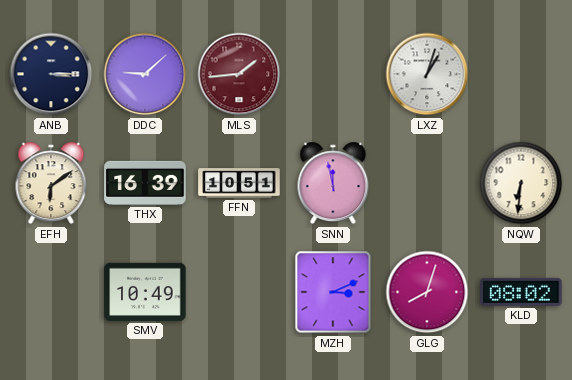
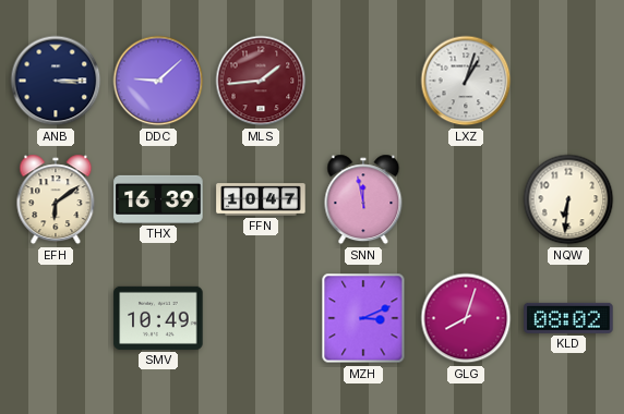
FFN: 10:51 -> 10:47
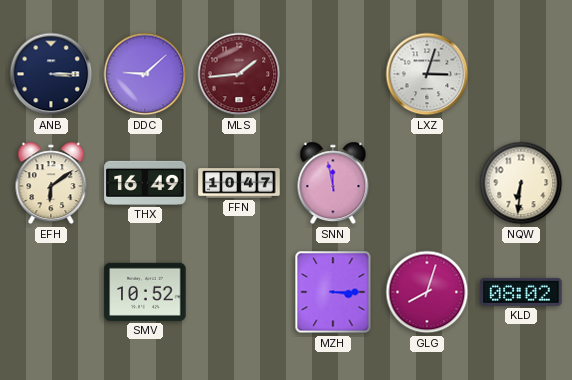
LXZ: 1:03 -> 3:03
THX: 16:39 -> 16:49
SMV: 10:49 -> 10:52
MZH: 3:11 -> 3:15
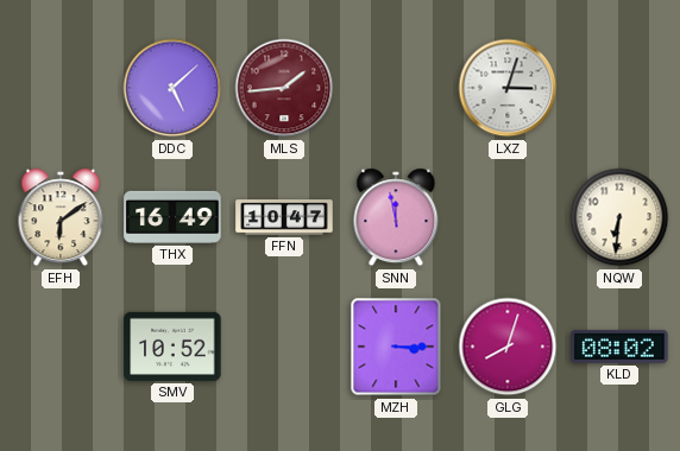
ANB: 3:15 -> none
DDC: 9:08 -> 5:08
